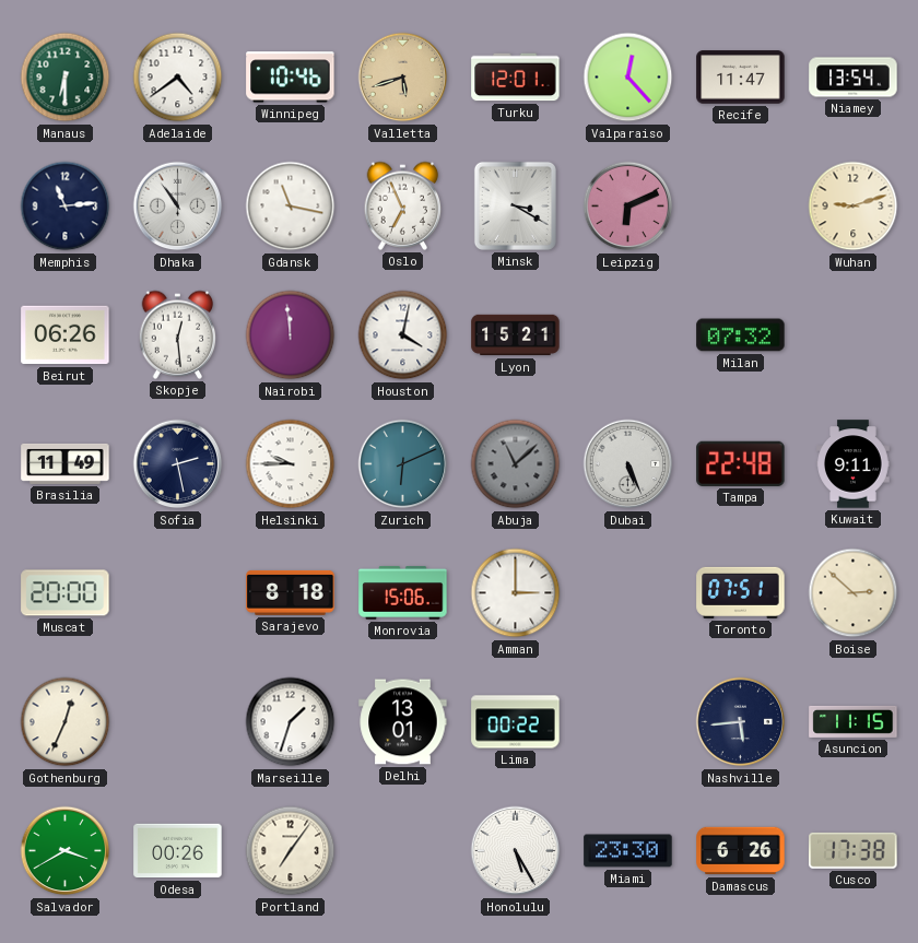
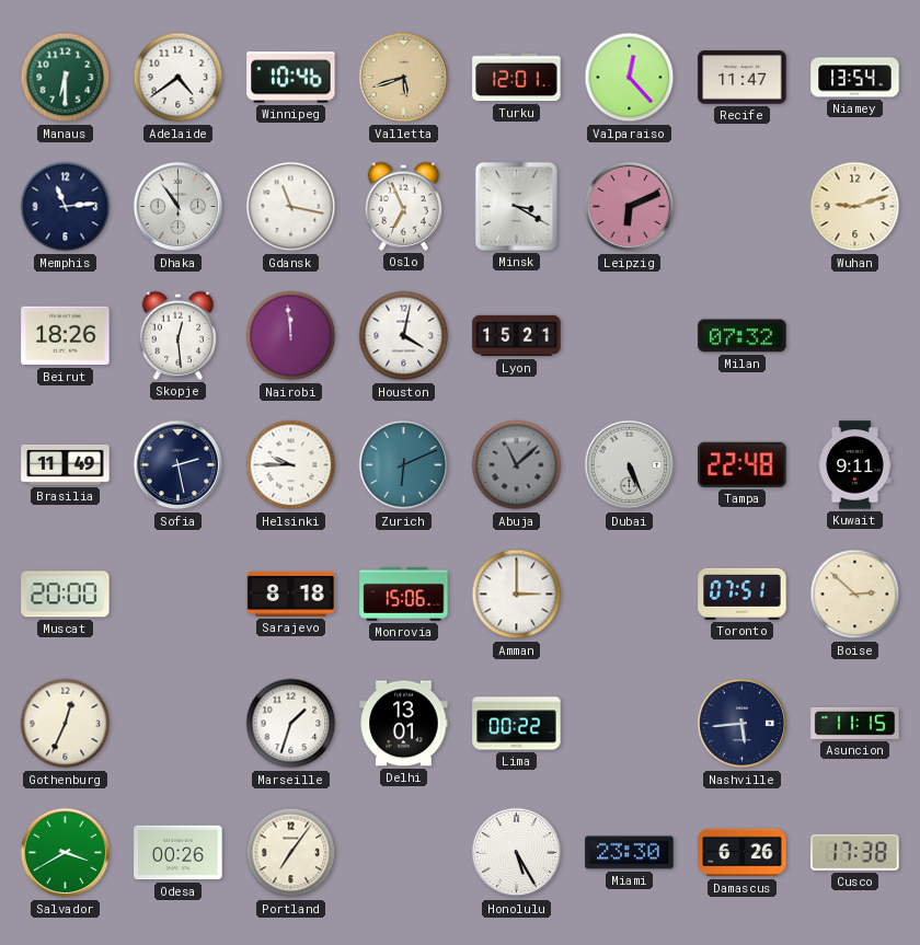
Beirut: 06:26 -> 18:26
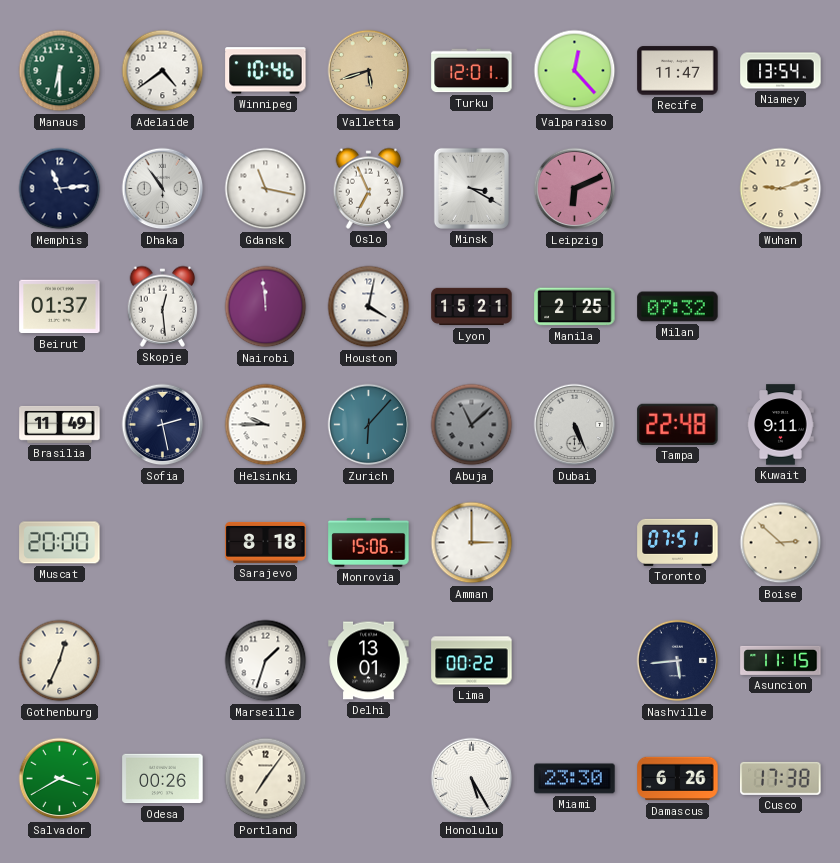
Beirut: 18:26 -> 01:37
Manila: none -> 2:25
Zurich: 6:11 -> 6:07
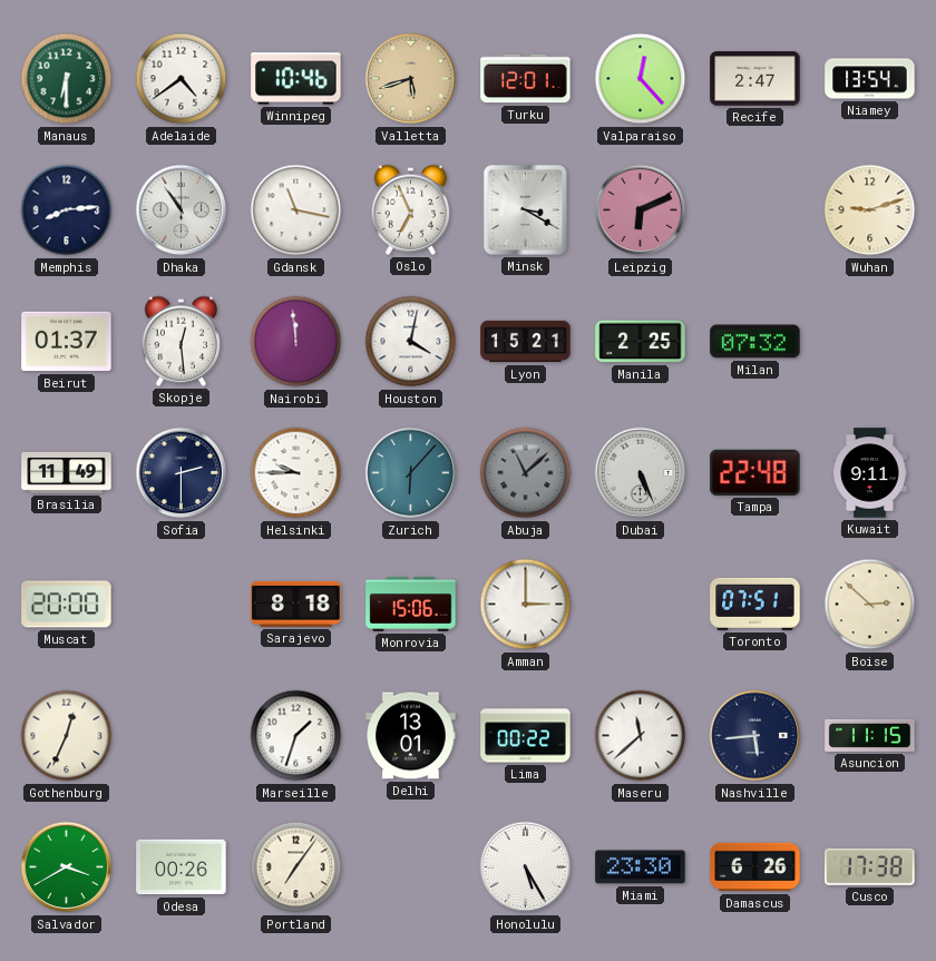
Recife: 11:47 -> 2:47
Memphis: 11:14 -> 8:14
Sofia: 2:28 -> 2:30
Maseru: none -> 11:38
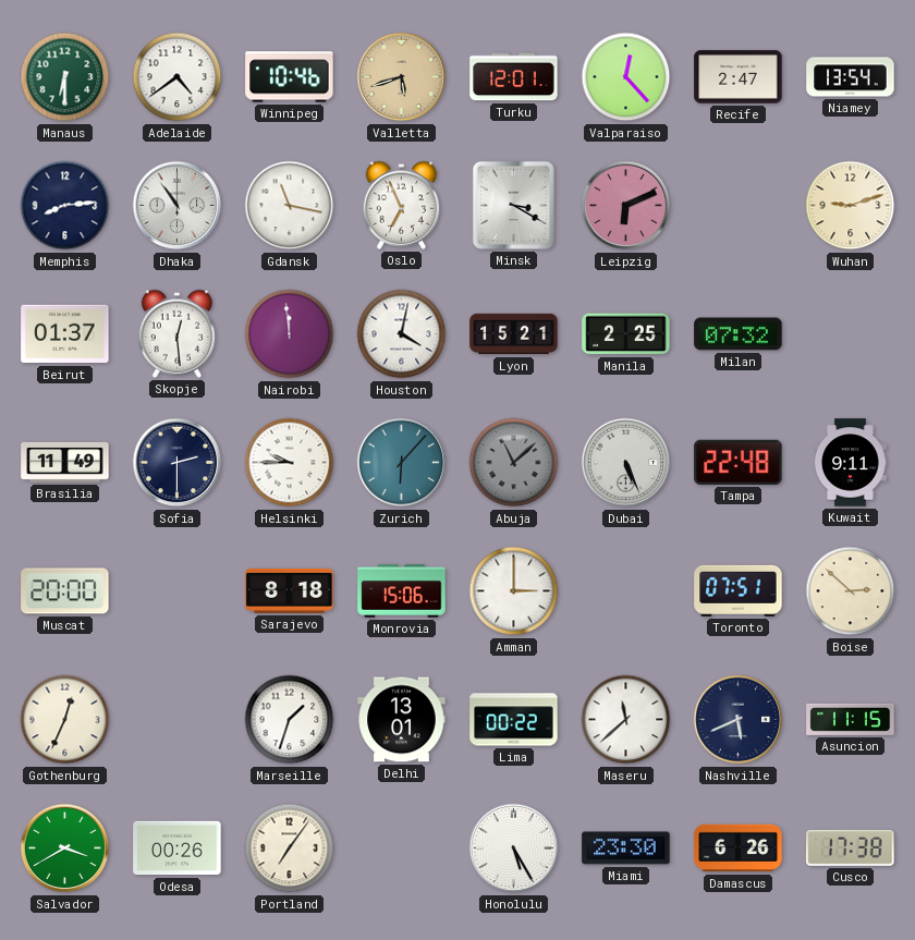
Nashville: 5:44 -> 5:41
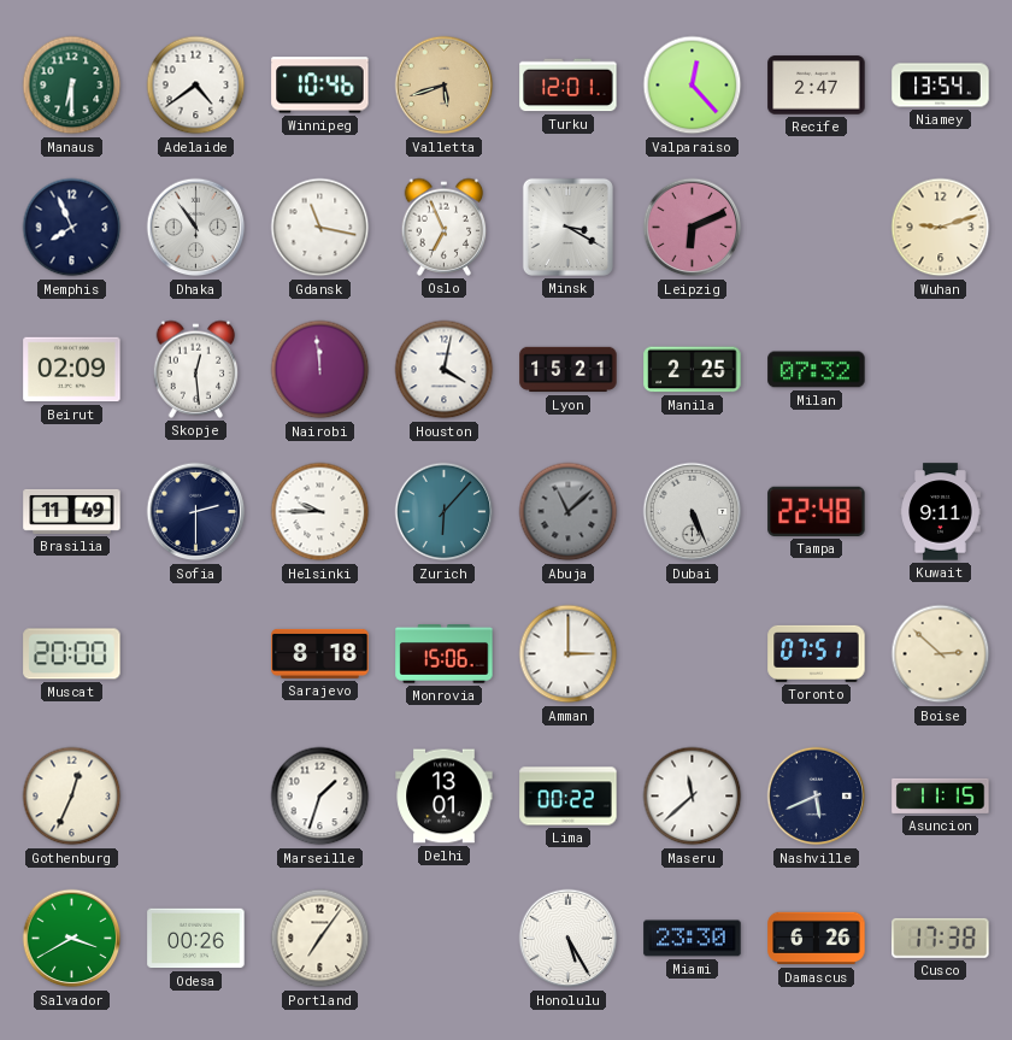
Memphis: 8:14 -> 7:56
Beirut: 01:37 -> 02:09
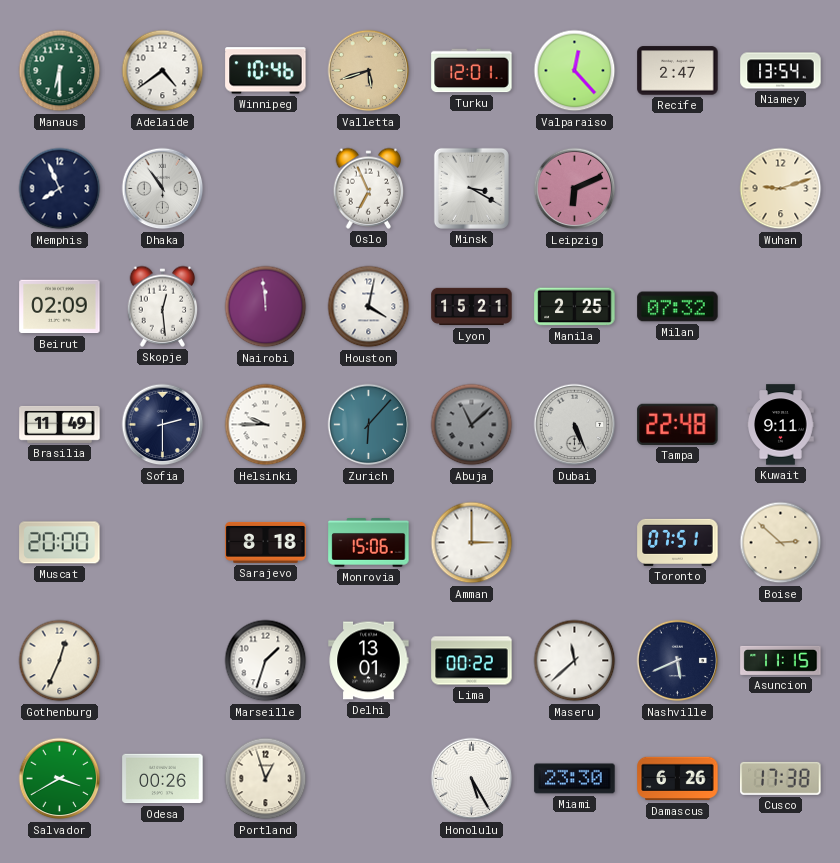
Gdansk: 11:17 -> none
Portland: 7:06 -> 12:57
